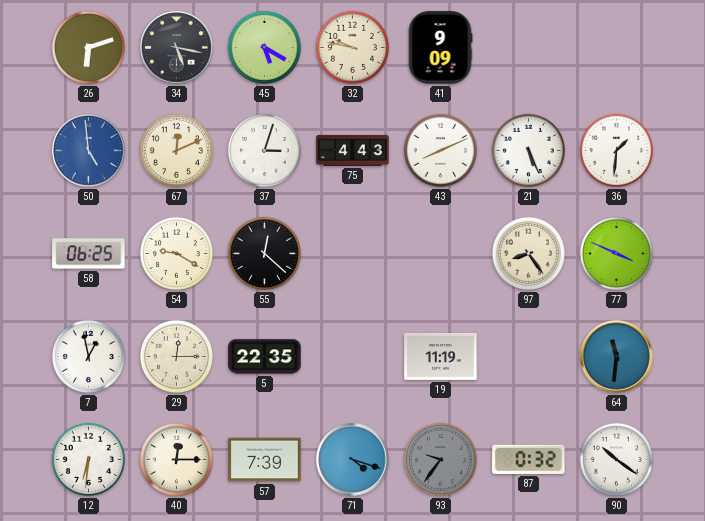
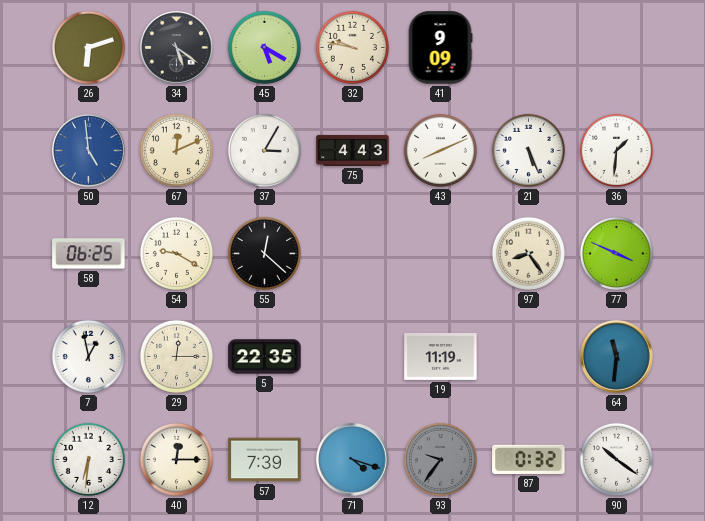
34: 5:17 -> 5:21
37: 3:03 -> 3:05
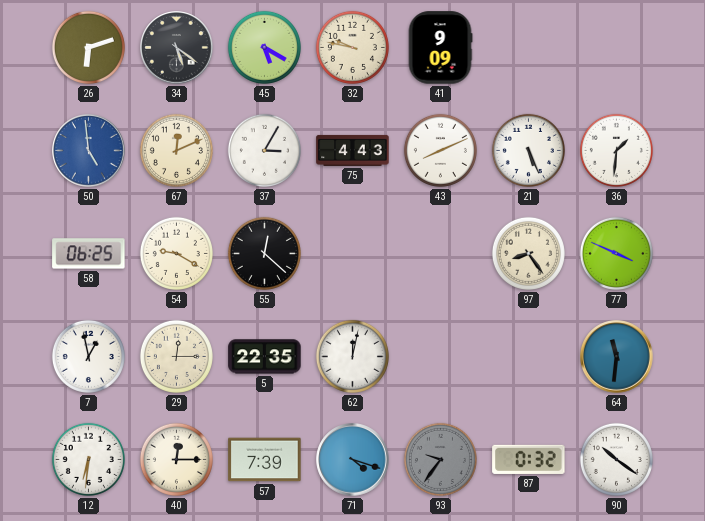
62: none -> 12:02
19: 11:19 -> none
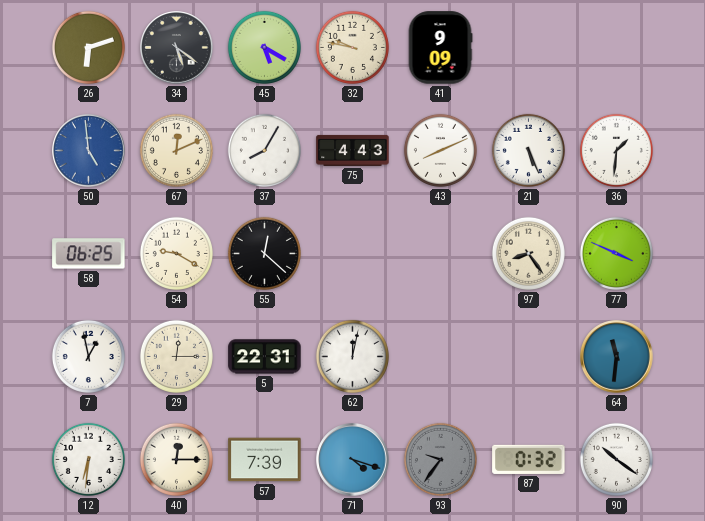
37: 3:05 -> 8:05
5: 22:35 -> 22:31
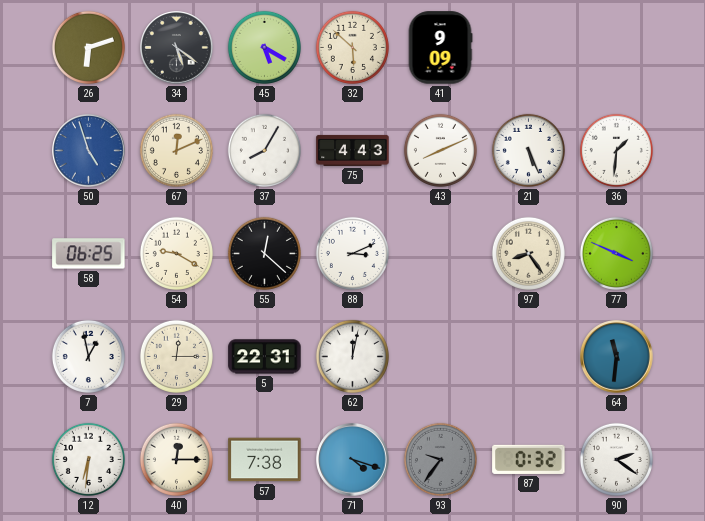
32: 9:47 -> 5:52
50: 4:59 -> 4:57
88: none -> 3:11
57: 7:39 -> 7:38
90: 10:21 -> 2:21
